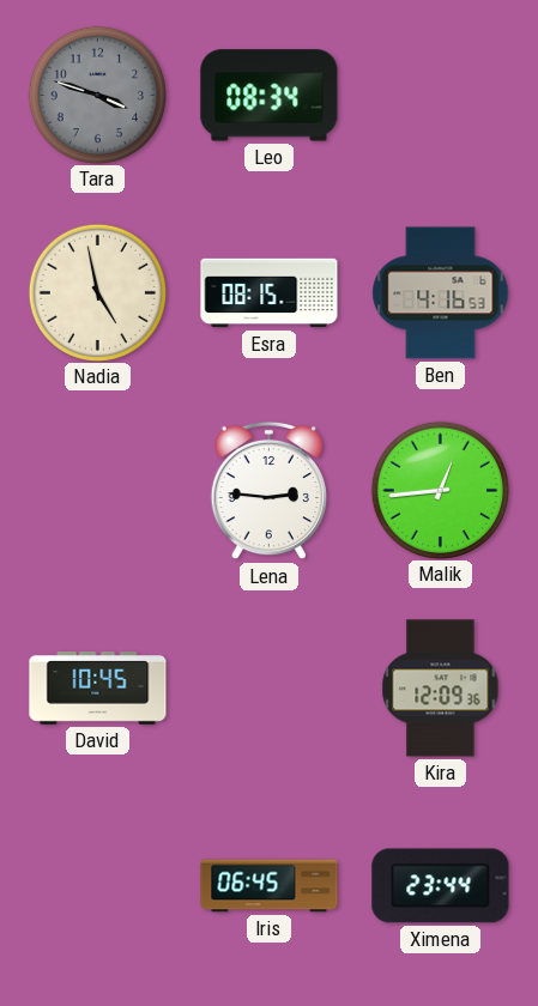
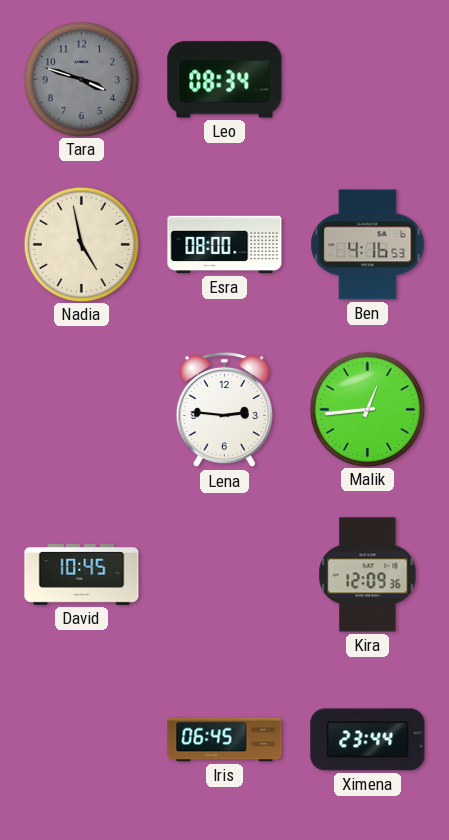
Esra: 08:15 -> 08:00
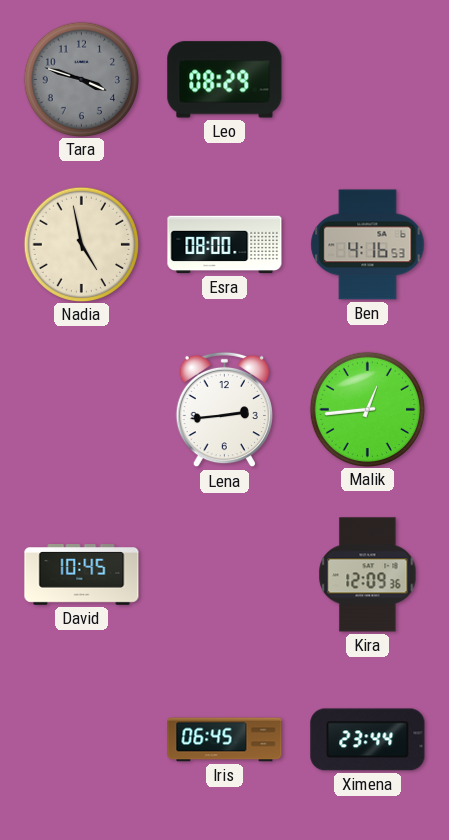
Leo: 08:34 -> 08:29
Lena: 2:46 -> 2:44
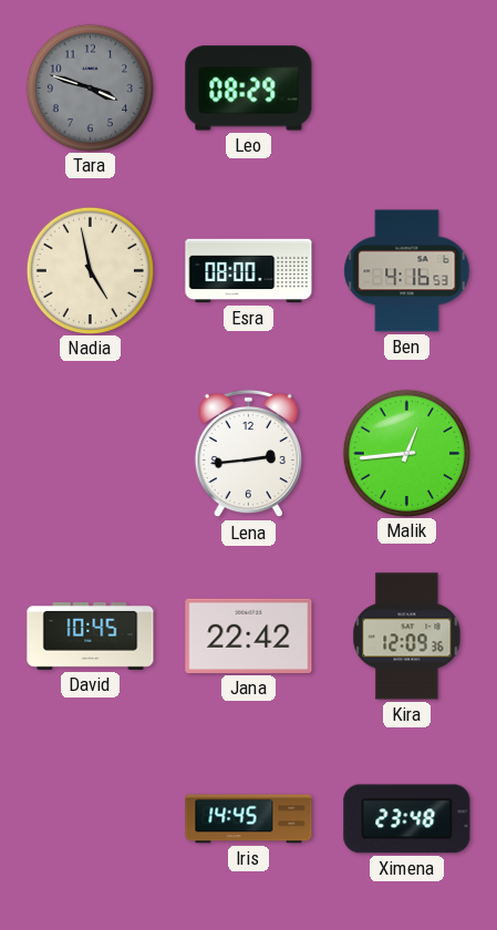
Jana: none -> 22:42
Iris: 06:45 -> 14:45
Ximena: 23:44 -> 23:48
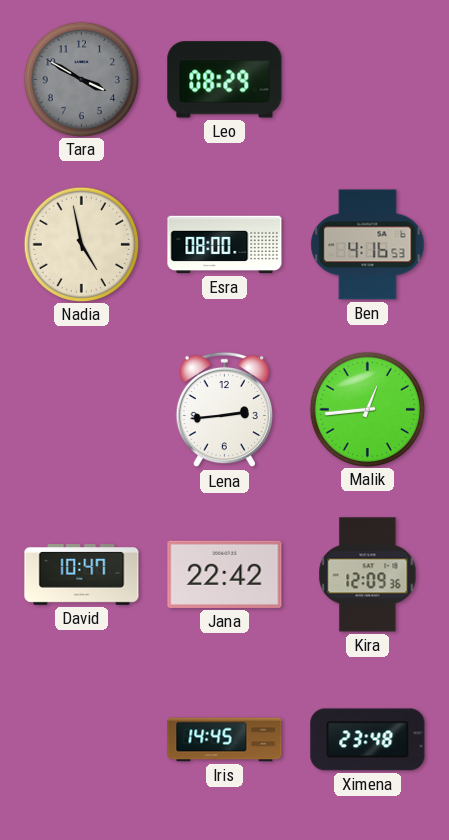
Tara: 3:48 -> 3:50
David: 10:45 -> 10:47
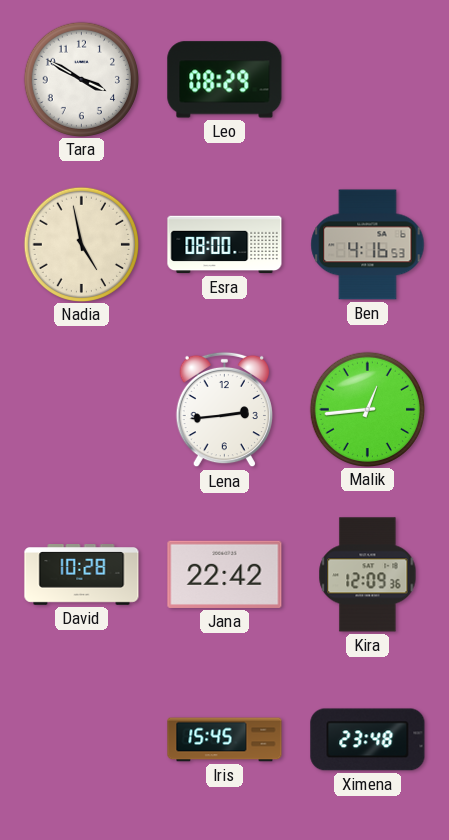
Tara dial: grey -> white
David: 10:47 -> 10:28
Iris: 14:45 -> 15:45
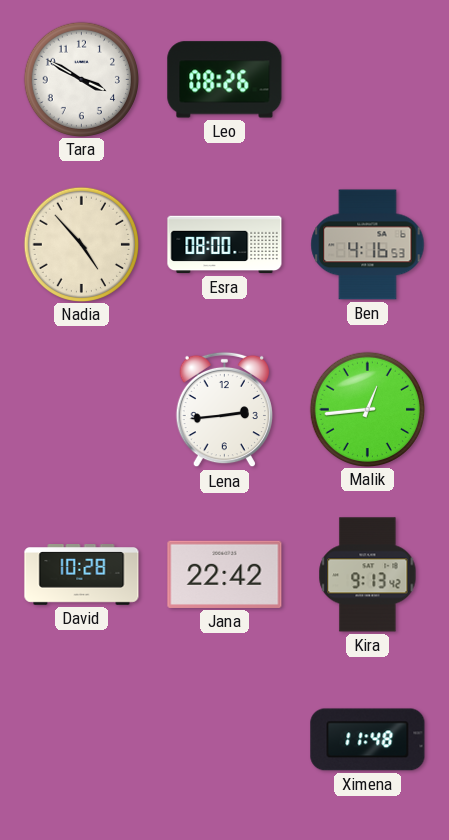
Leo: 08:29 -> 08:26
Nadia: 4:58 -> 4:53
Kira: 12:09 -> 9:13
Iris: 15:45 -> none
Ximena: 23:48 -> 11:48
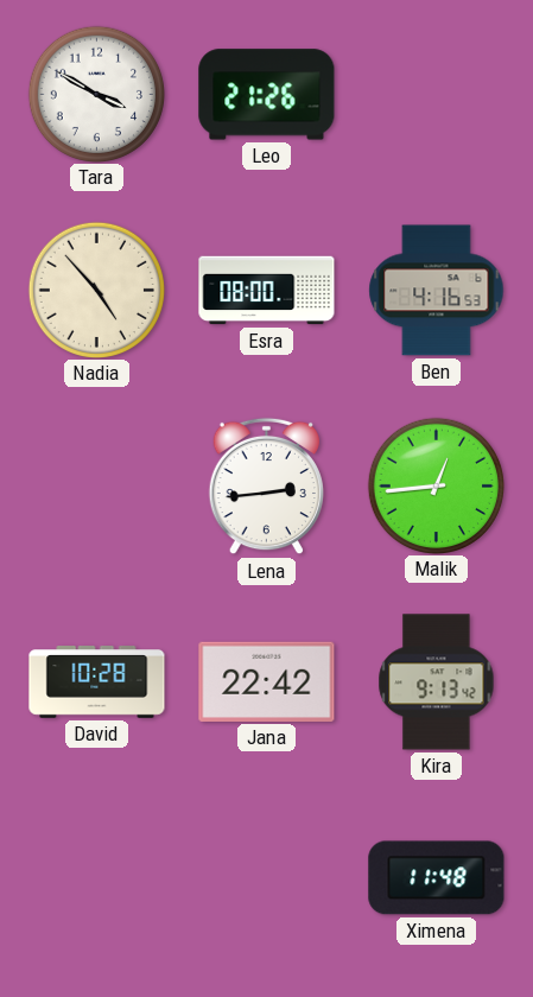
Leo: 08:26 -> 21:26
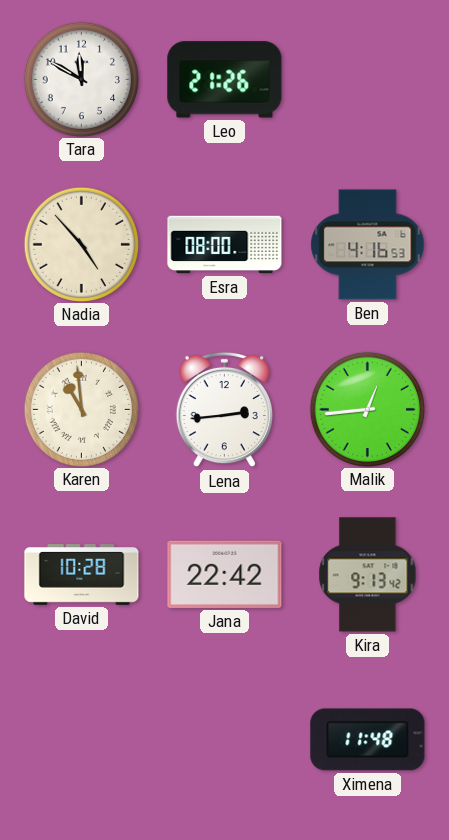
Tara: 3:50 -> 11:50
Karen: none -> 10:59
